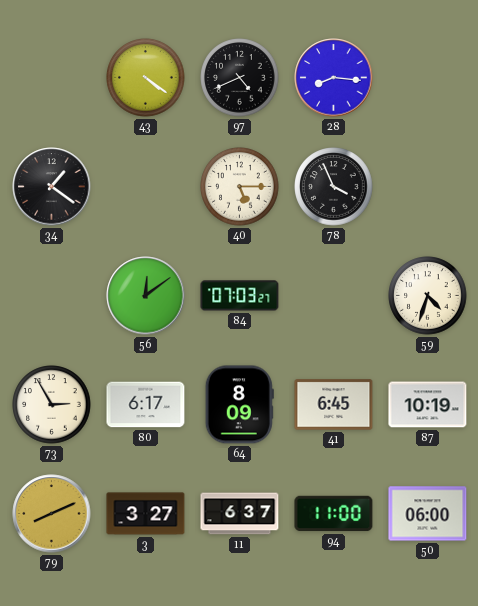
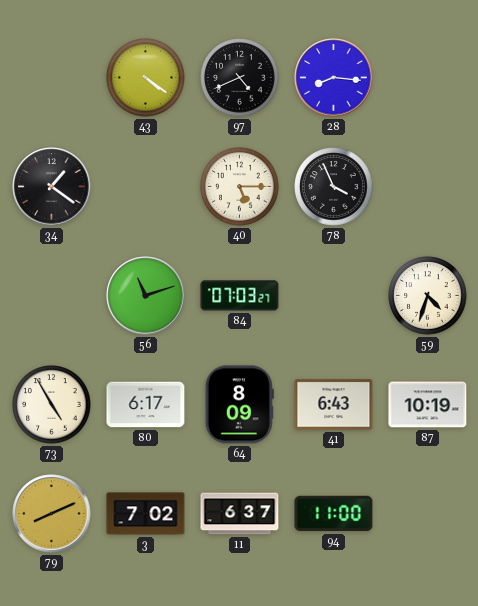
56: 12:09 -> 11:12
73: 2:55 -> 4:55
41: 6:45 -> 6:43
3: 3:27 -> 7:02
50: 06:00 -> none
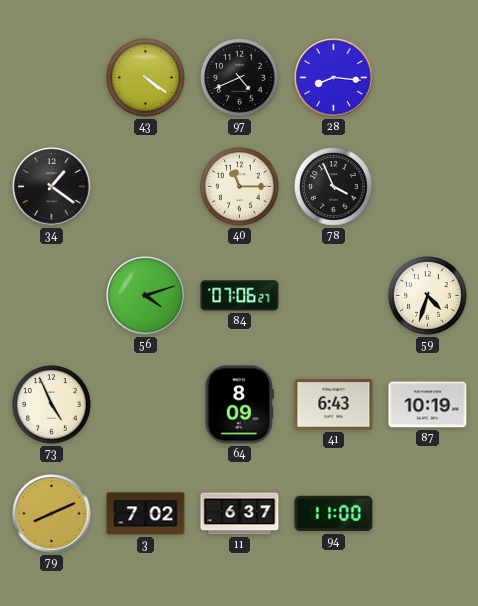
40: 5:15 -> 11:15
56: 11:12 -> 4:12
84: 07:03 -> 07:06
73: 4:55 -> 4:56
80: 6:17 -> none
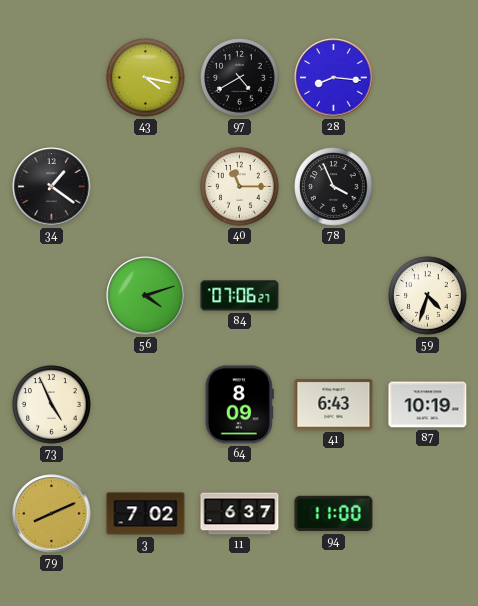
43: 4:21 -> 4:17
97: 4:41 -> 4:40
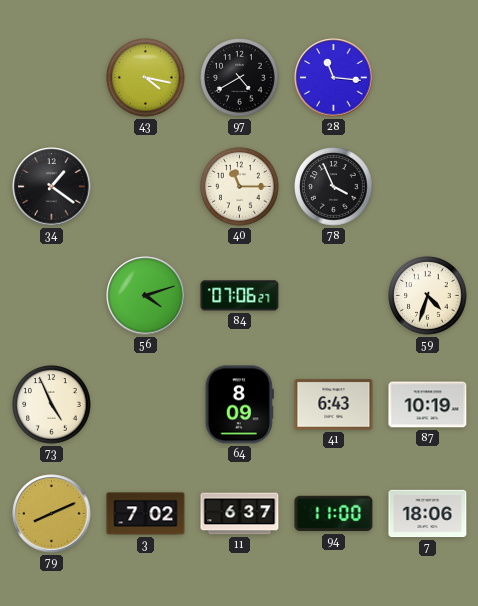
28: 8:16 -> 11:16
7: none -> 18:06
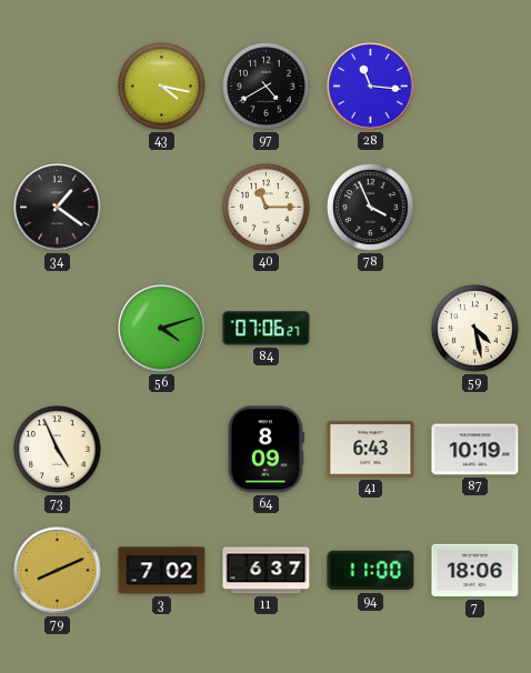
59: 4:33 -> 4:28
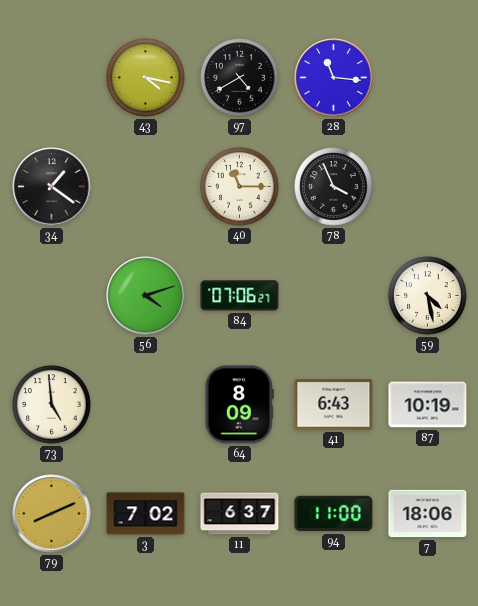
73: 4:56 -> 4:59
